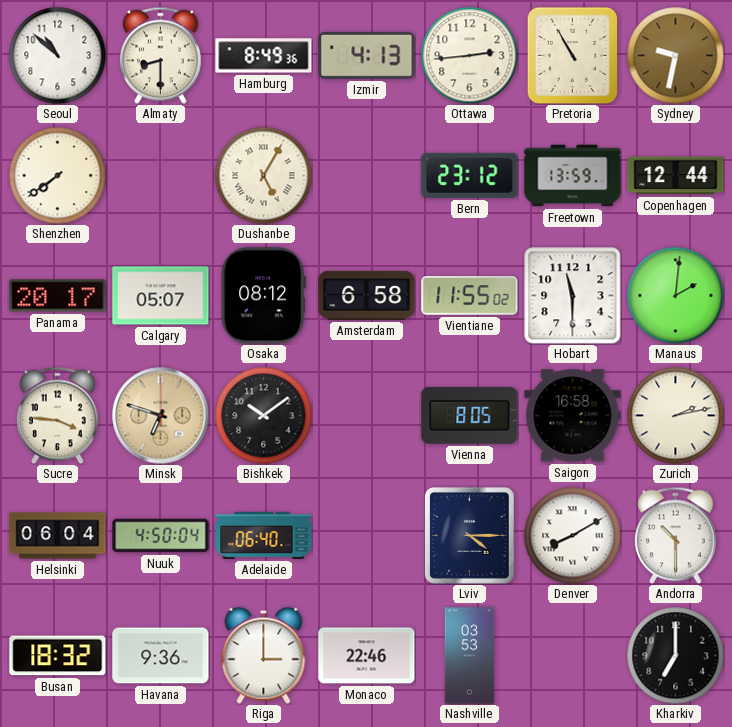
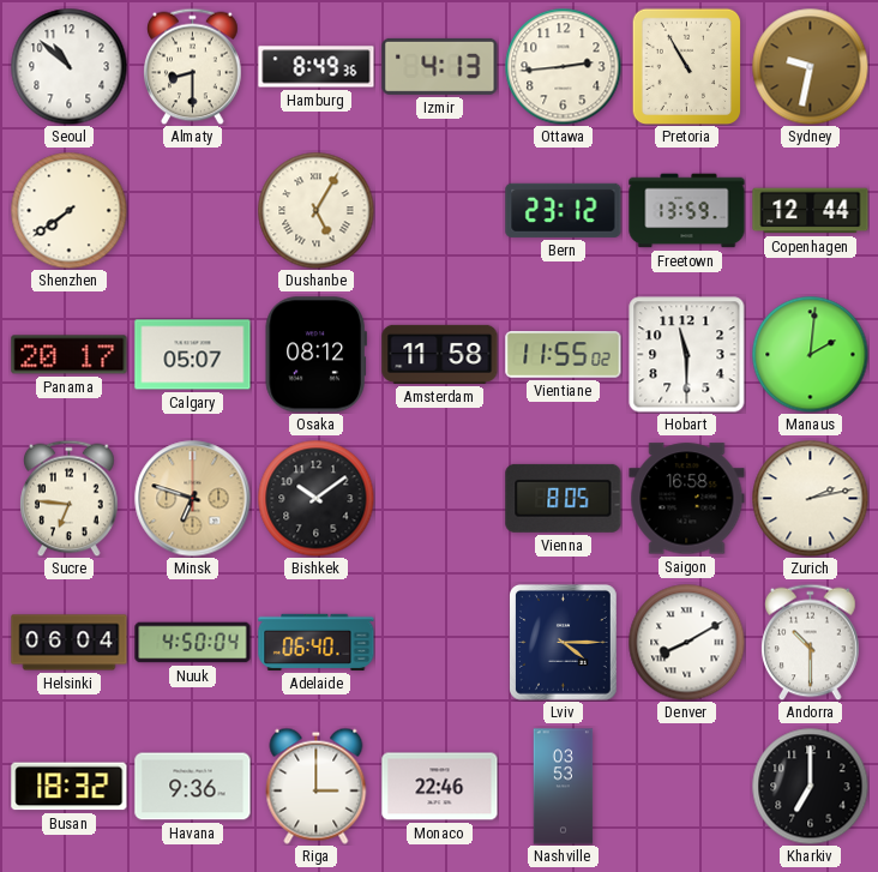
Amsterdam: 6:58 -> 11:58
Sucre: 3:46 -> 6:46
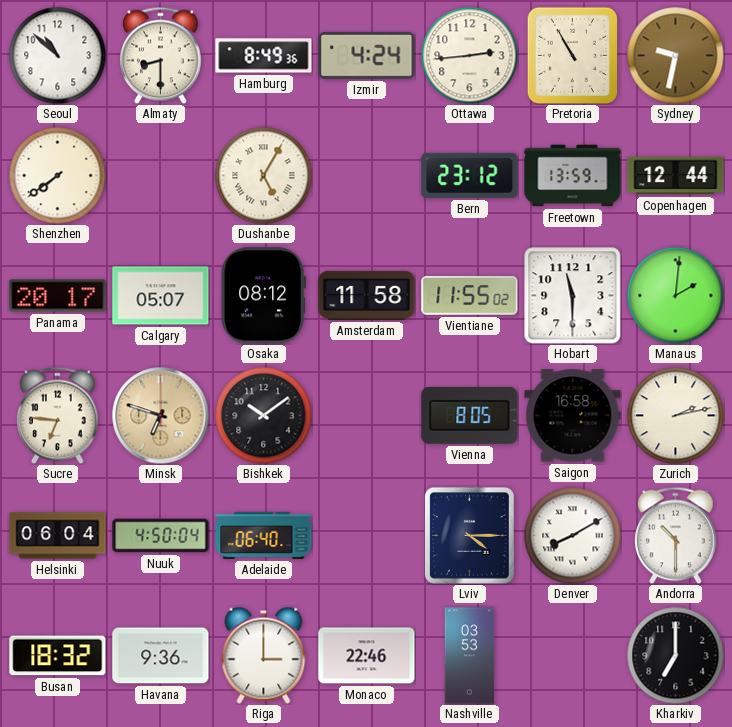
Izmir: 4:13 -> 4:24
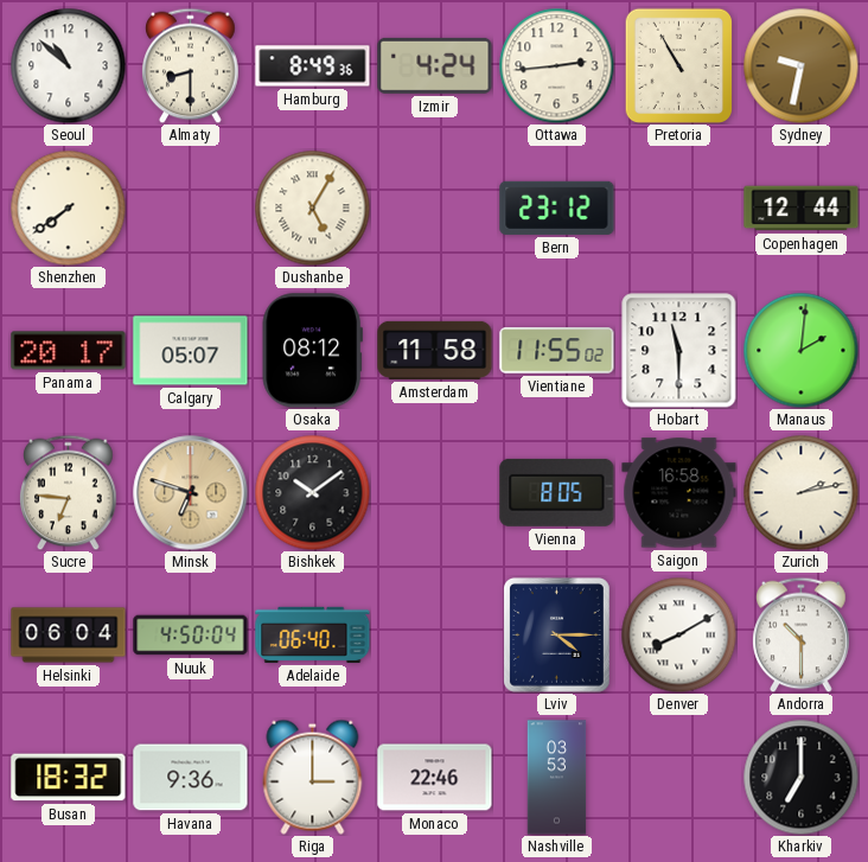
Freetown: 13:59 -> none
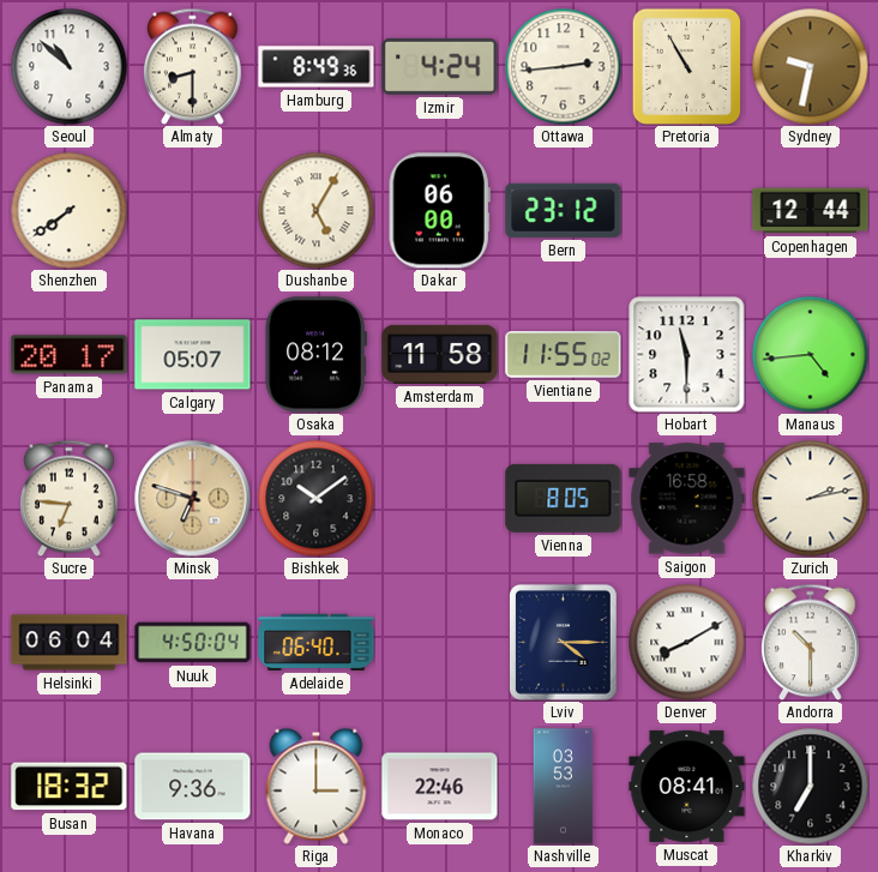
Dakar: none -> 06:00
Manaus: 2:01 -> 4:44
Muscat: none -> 08:41
